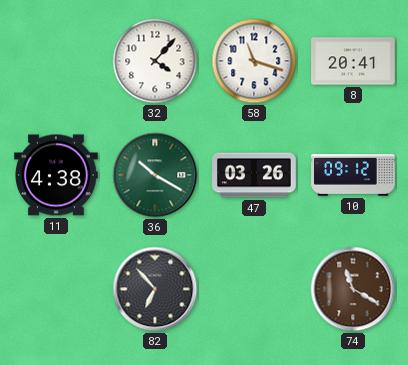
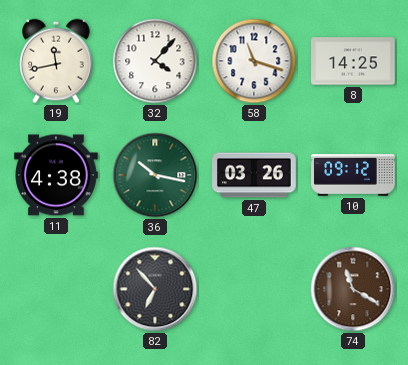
19: none -> 11:43
8: 20:41 -> 14:25
36: 10:20 -> 10:17
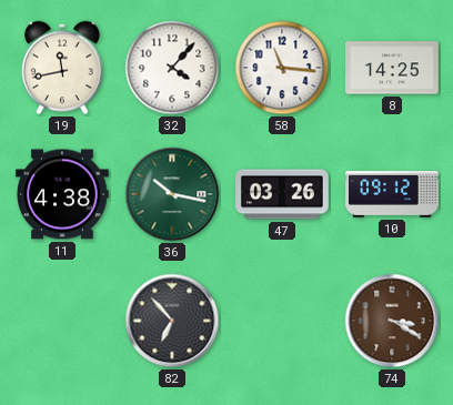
58: 11:18 -> 11:16
74: 11:20 -> 3:20
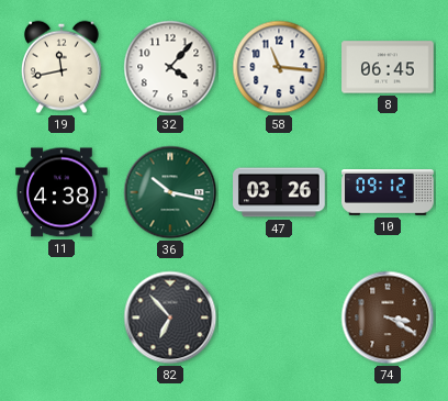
8: 14:25 -> 06:45
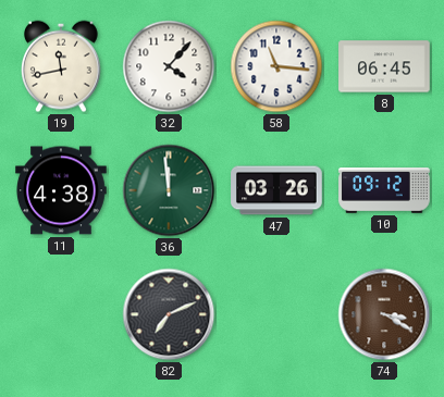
36: 10:17 -> 11:59
82: 6:53 -> 7:11
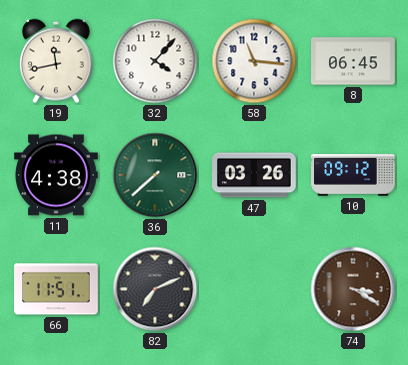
36: 11:59 -> 7:38
66: none -> 11:51
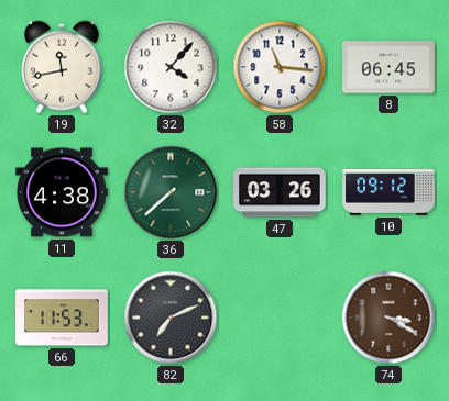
66: 11:51 -> 11:53
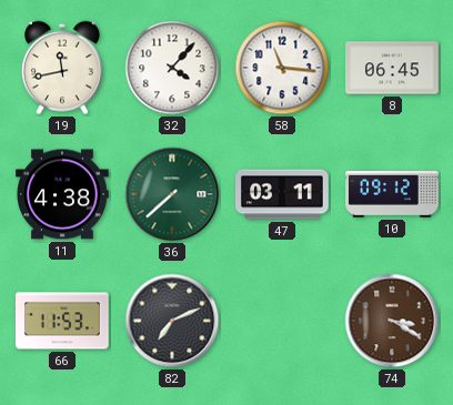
47: 03:26 -> 03:11
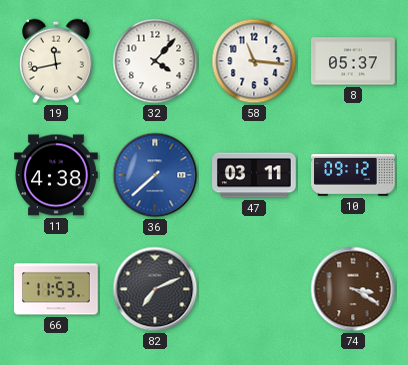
8: 06:45 -> 05:37
36 dial: green -> blue
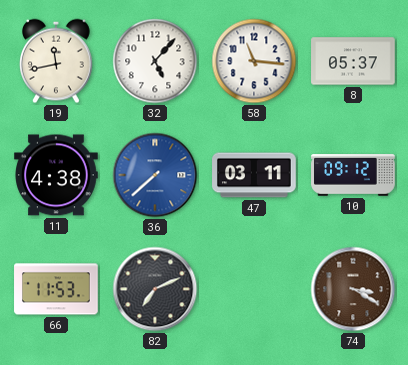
32: 4:07 -> 5:07
